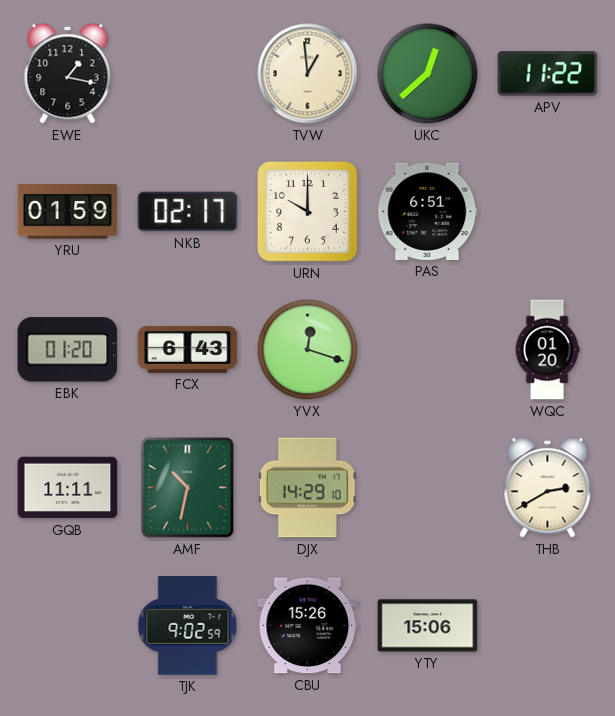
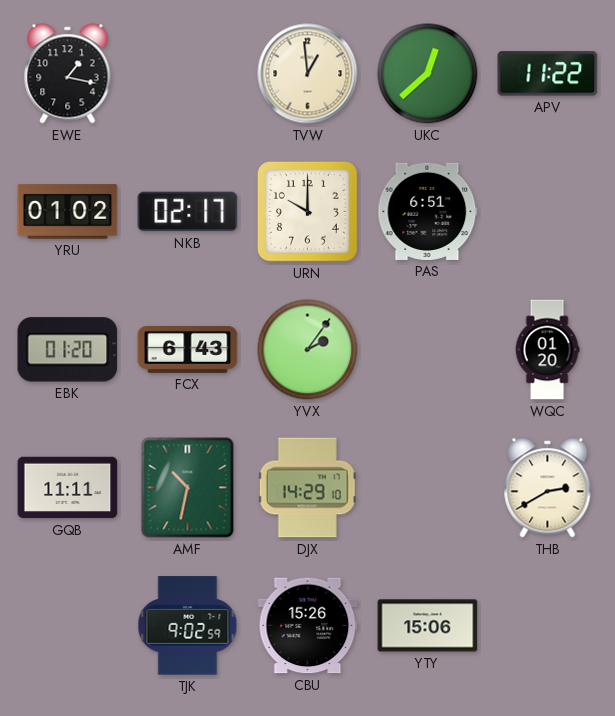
YRU: 01:59 -> 01:02
YVX: 12:18 -> 2:06
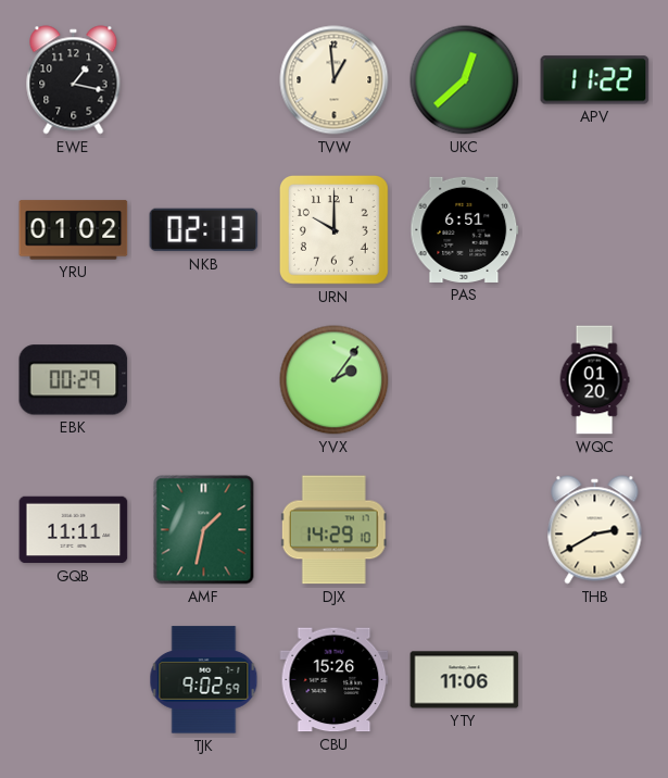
NKB: 02:17 -> 02:13
EBK: 01:20 -> 00:29
FCX: 6:43 -> none
AMF: 10:32 -> 1:32
YTY: 15:06 -> 11:06
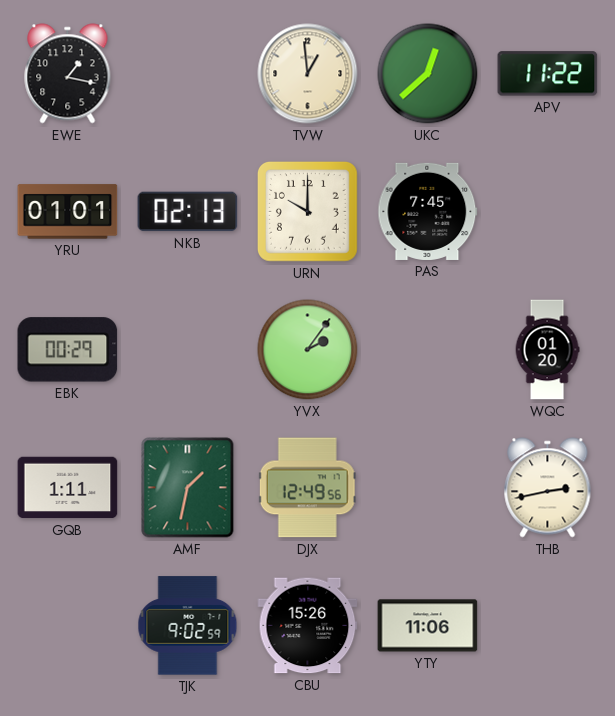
YRU: 01:02 -> 01:01
PAS: 6:51 -> 7:45
GQB: 11:11 -> 1:11
DJX: 14:29 -> 12:49
THB: 2:40 -> 2:43
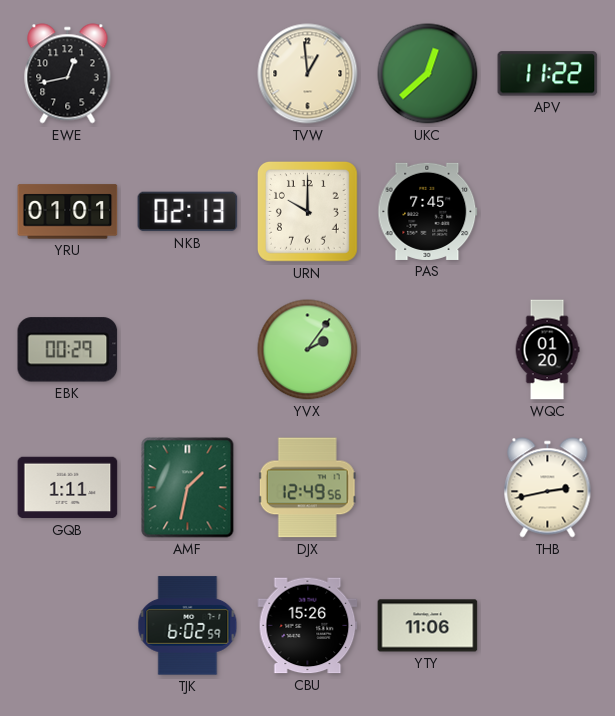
EWE: 1:17 -> 12:43
TJK: 9:02 -> 6:02
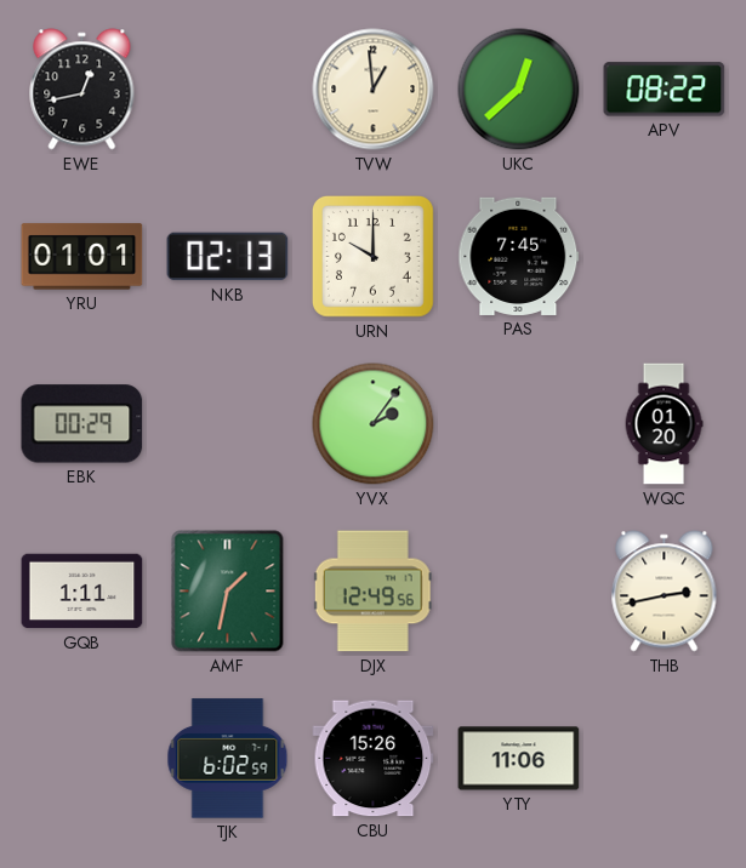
APV: 11:22 -> 08:22
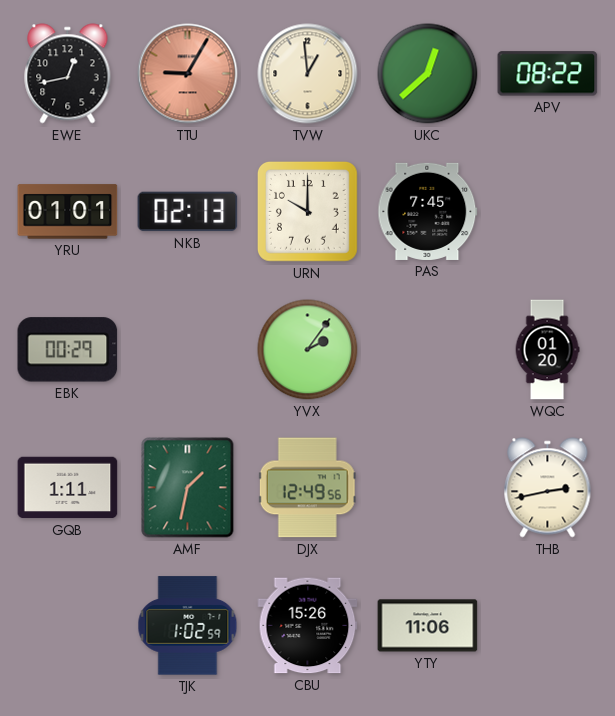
TTU: none -> 9:05
TJK: 6:02 -> 1:02
